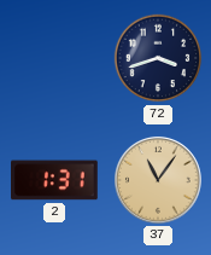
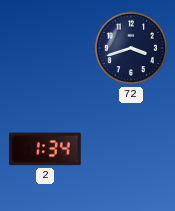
2: 1:31 -> 1:34
37: 11:06 -> none
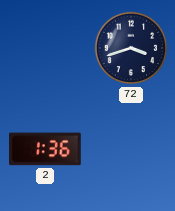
2: 1:34 -> 1:36
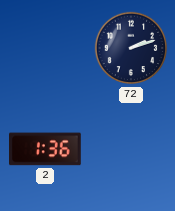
72: 3:42 -> 2:12
